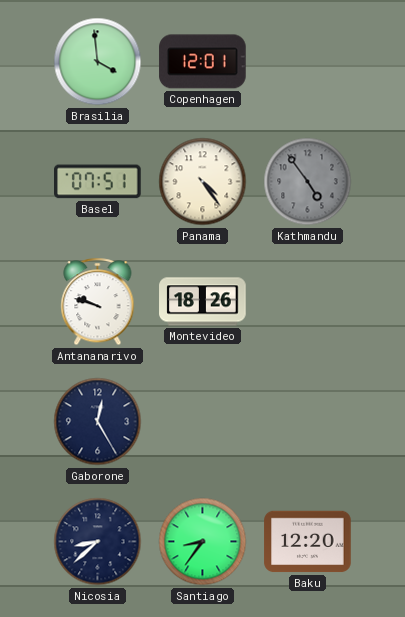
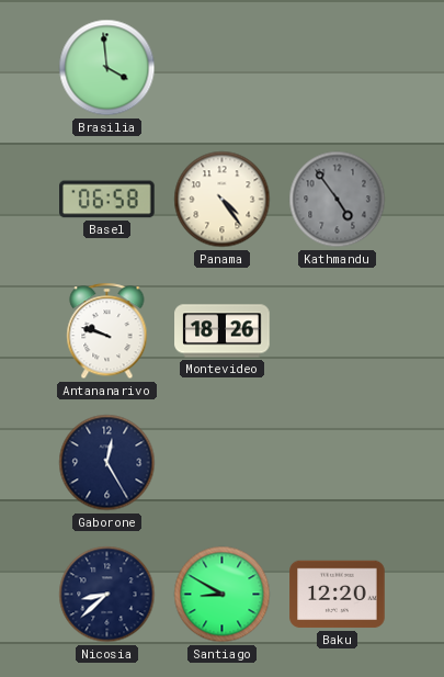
Copenhagen: 12:01 -> none
Basel: 07:51 -> 06:58
Santiago: 8:36 -> 8:50
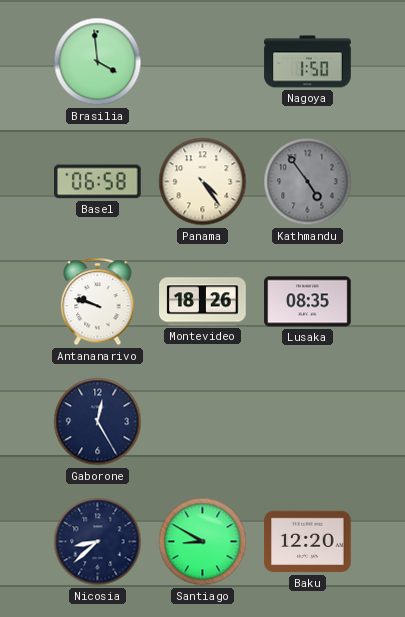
Nagoya: none -> 1:50
Lusaka: none -> 08:35
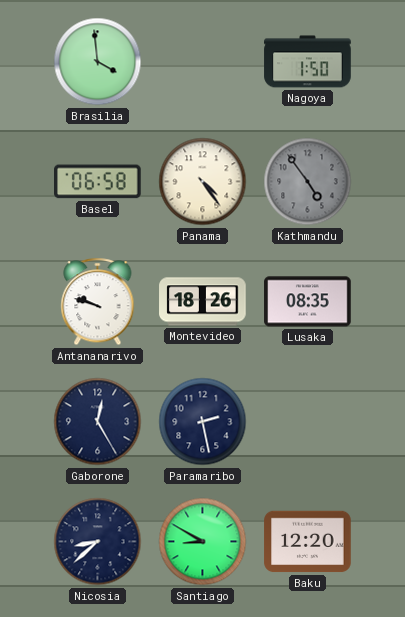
Paramaribo: none -> 2:28
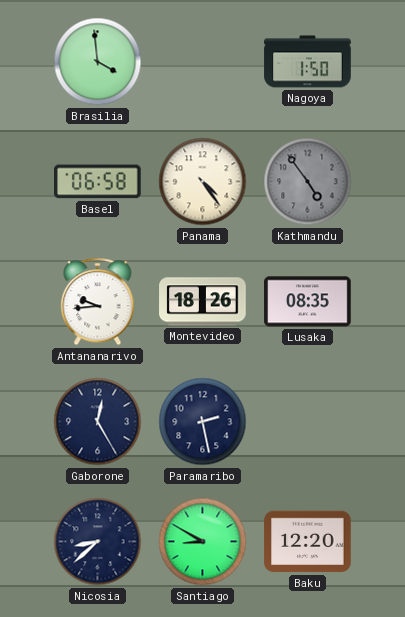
Antananarivo: 9:48 -> 9:44
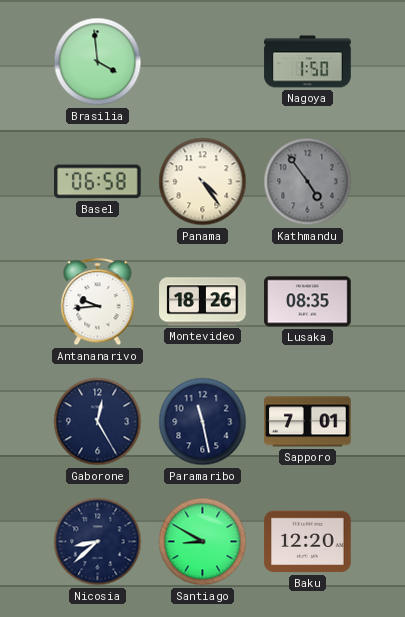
Paramaribo: 2:28 -> 11:28
Sapporo: none -> 7:01
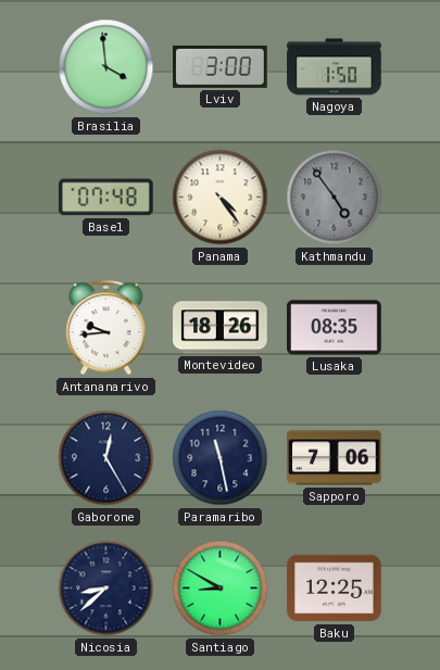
Lviv: none -> 3:00
Basel: 06:58 -> 07:48
Sapporo: 7:01 -> 7:06
Baku: 12:20 -> 12:25
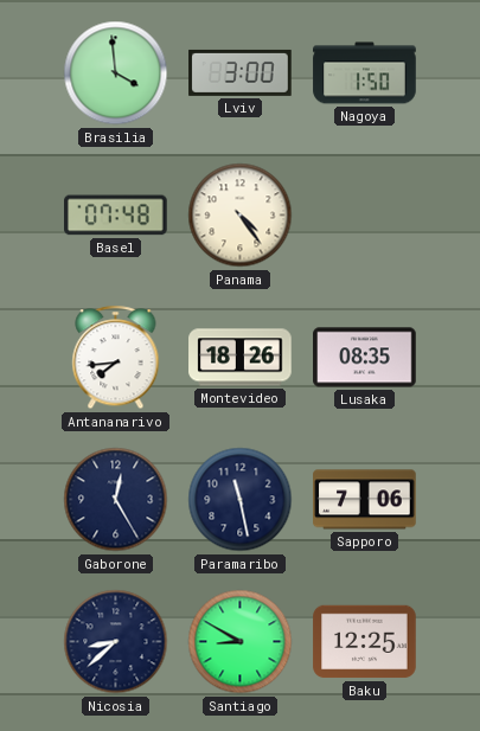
Kathmandu: 4:54 -> none
Antananarivo: 9:44 -> 7:44
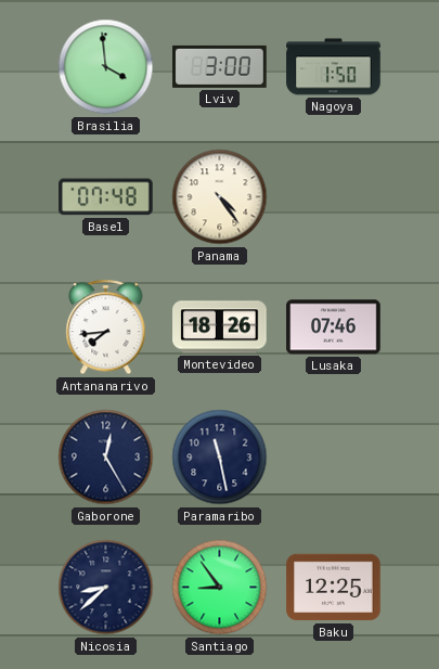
Lusaka: 08:35 -> 07:46
Sapporo: 7:06 -> none
Santiago: 8:50 -> 8:54
